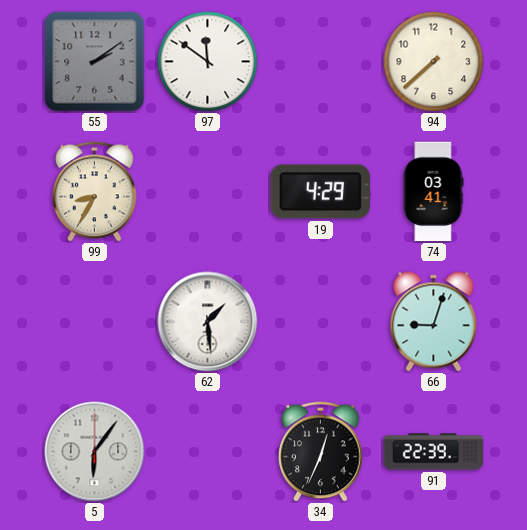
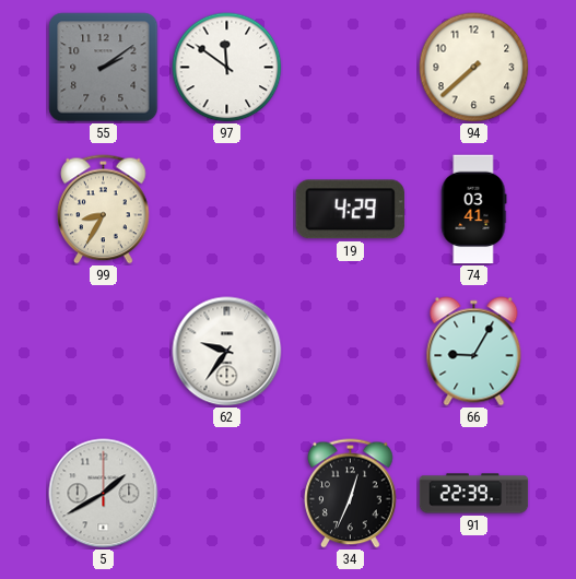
62: 1:29 -> 9:36
66: 9:03 -> 9:05
5: 6:06 -> 1:40
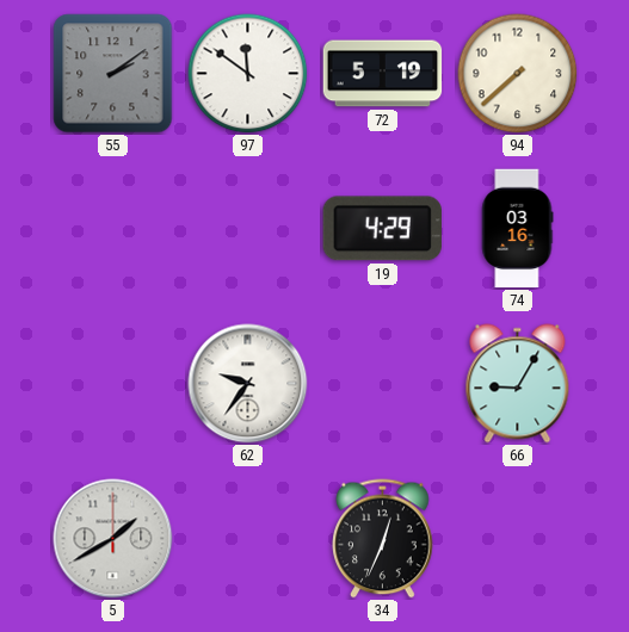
72: none -> 5:19
99: 8:35 -> none
74: 03:41 -> 03:16
91: 22:39 -> none
